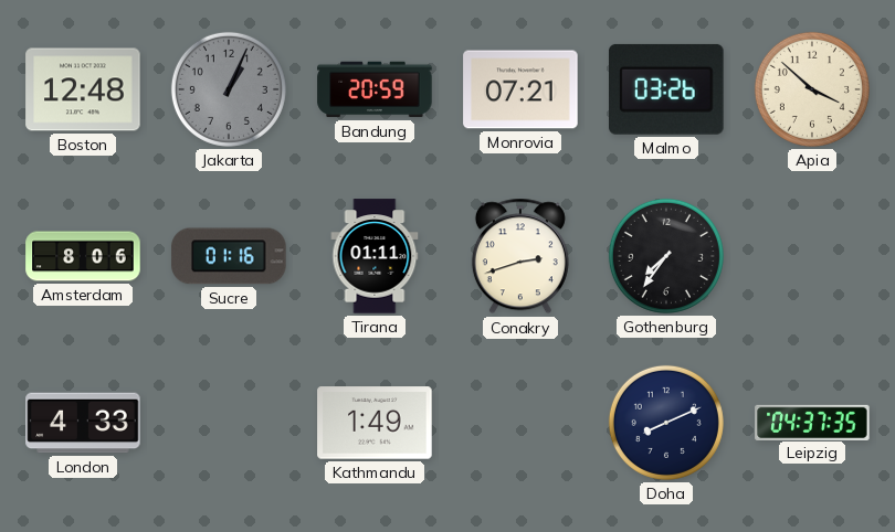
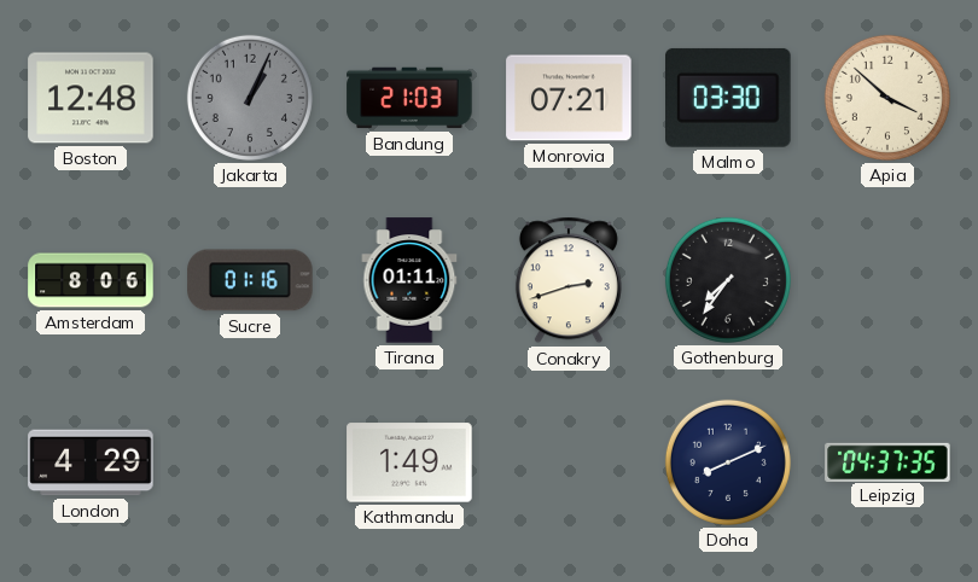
Bandung: 20:59 -> 21:03
Malmo: 03:26 -> 03:30
London: 4:33 -> 4:29
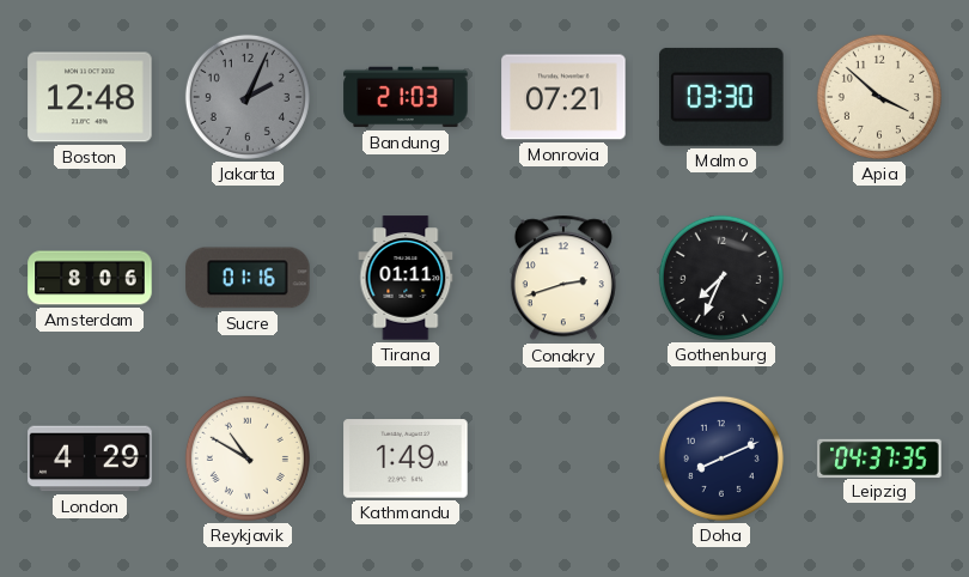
Jakarta: 1:04 -> 2:04
Gothenburg: 7:36 -> 7:34
Reykjavik: none -> 10:50
